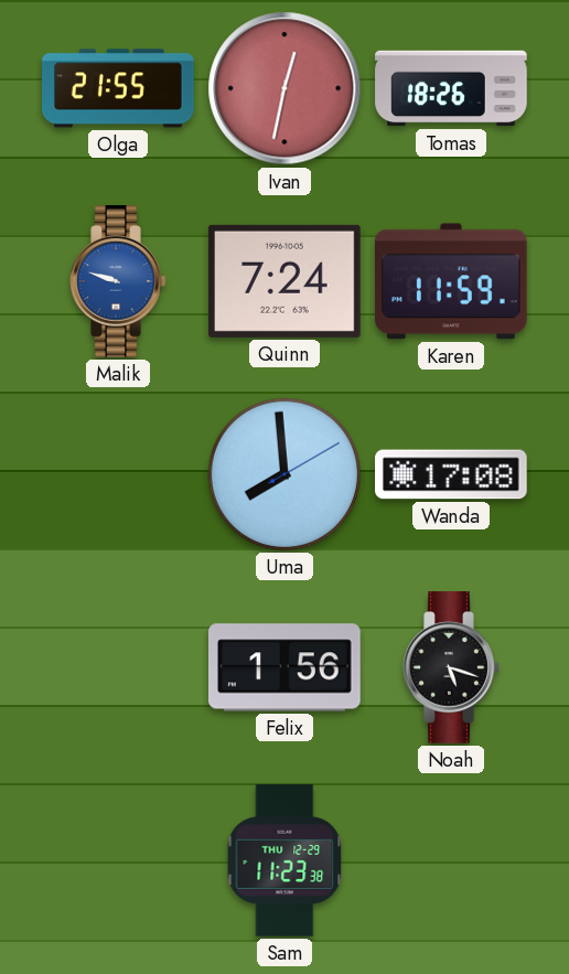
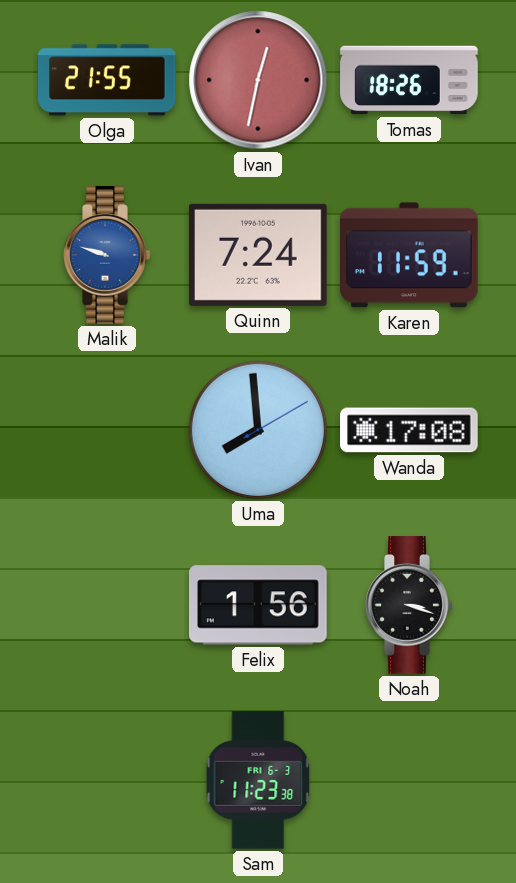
Noah: 5:18 -> 3:18
Sam date: THU 12-29 -> FRI 6-3
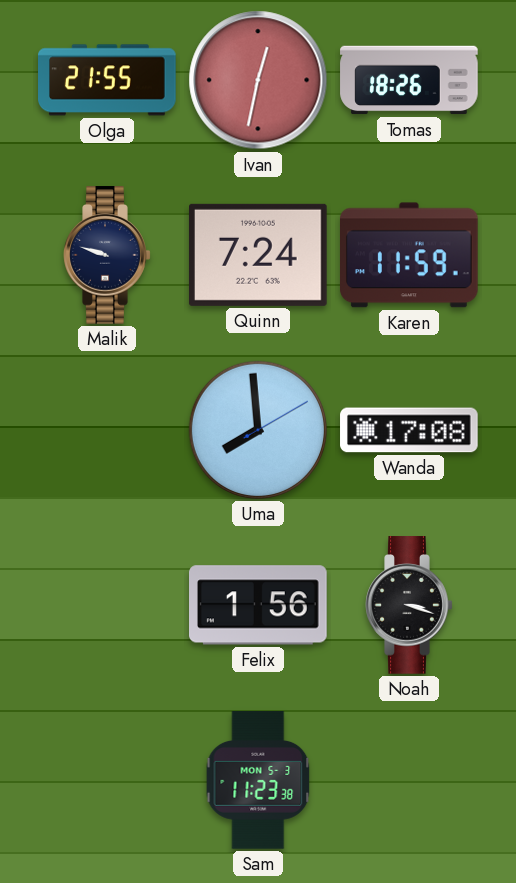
Malik dial: blue -> navy
Sam date: FRI 6-3 -> MON 5-3
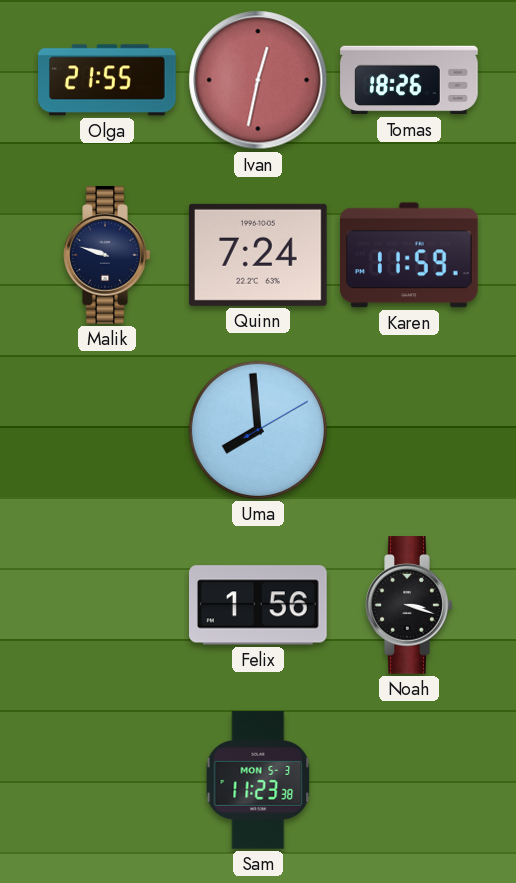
Wanda: 17:08 -> none
